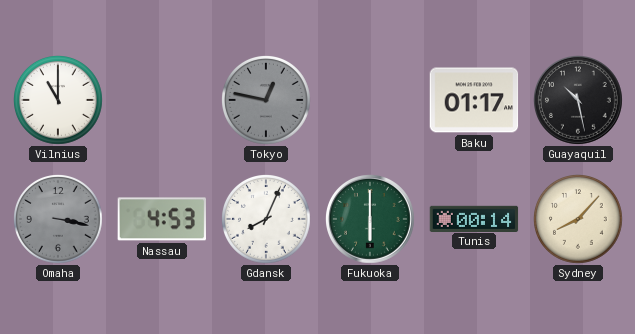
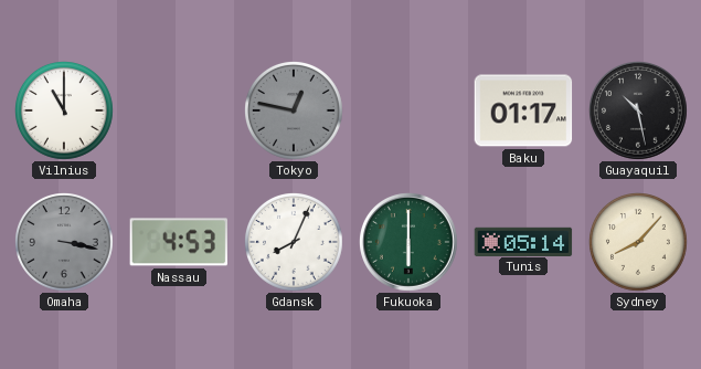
Tunis: 00:14 -> 05:14
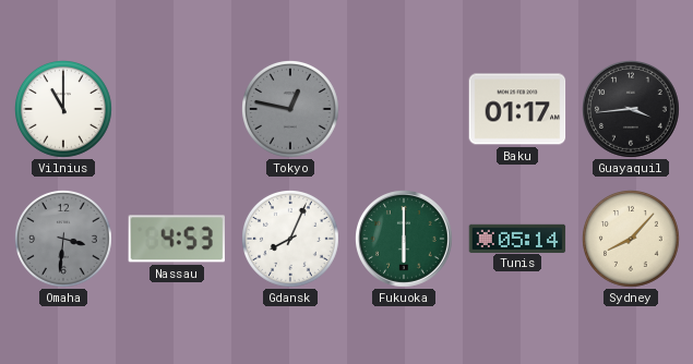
Guayaquil: 10:28 -> 3:44
Omaha: 3:17 -> 3:31
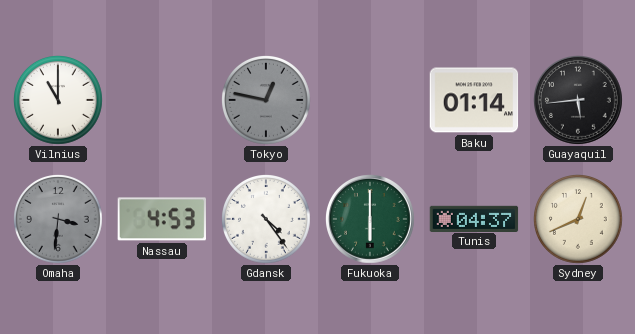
Baku: 01:17 -> 01:14
Guayaquil: 3:44 -> 5:44
Gdansk: 8:04 -> 4:24
Tunis: 05:14 -> 04:37
Sydney: 8:07 -> 12:41
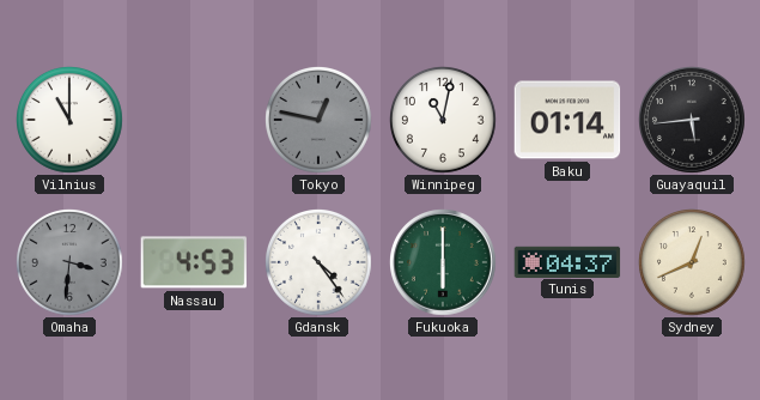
Winnipeg: none -> 11:02
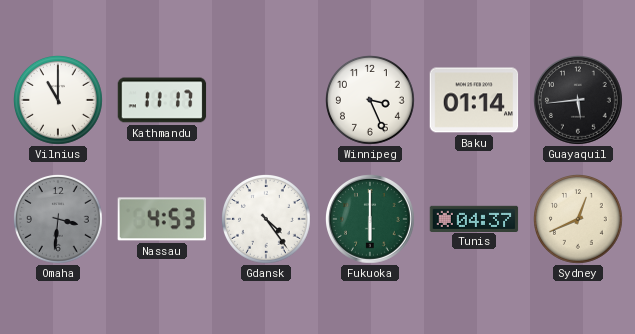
Kathmandu: none -> 11:17
Tokyo: 12:47 -> none
Winnipeg: 11:02 -> 3:26
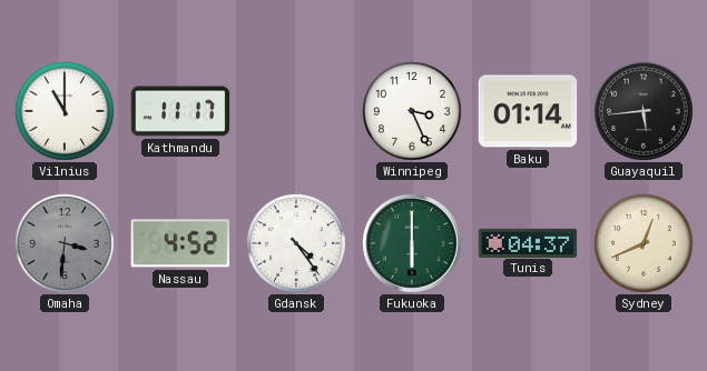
Nassau: 4:53 -> 4:52
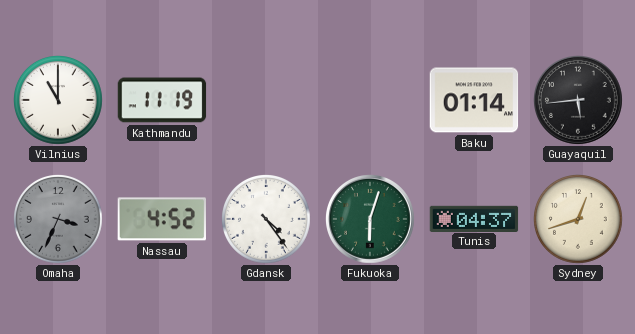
Kathmandu: 11:17 -> 11:19
Winnipeg: 3:26 -> none
Omaha: 3:31 -> 3:34
Fukuoka: 6:00 -> 6:03
Sydney: 12:41 -> 12:42
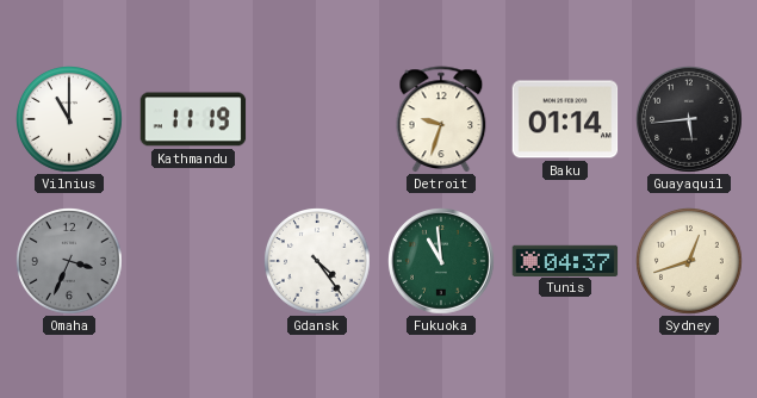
Detroit: none -> 9:33
Nassau: 4:52 -> none
Fukuoka: 6:03 -> 10:59
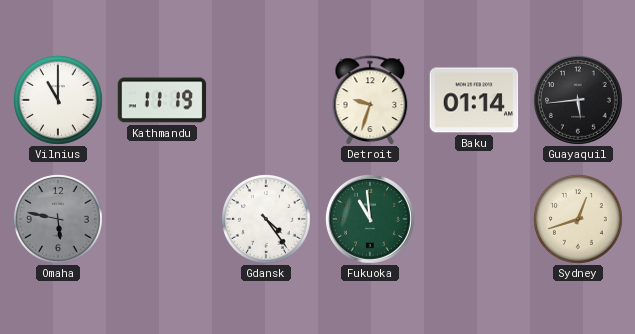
Omaha: 3:34 -> 5:47
Tunis: 04:37 -> none
